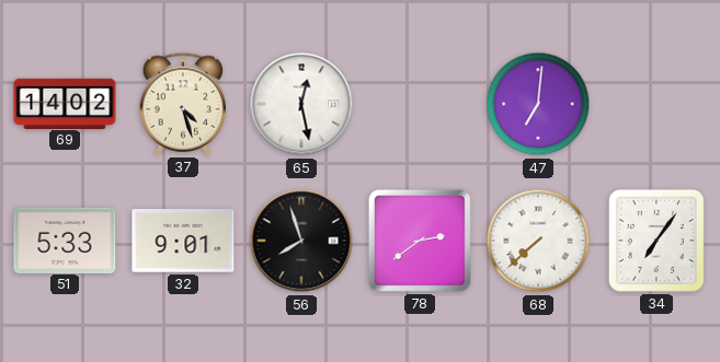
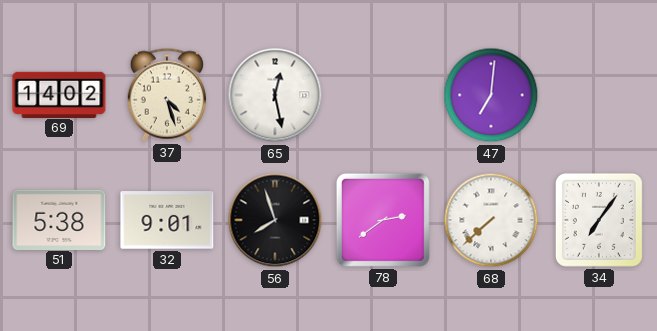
51: 5:33 -> 5:38
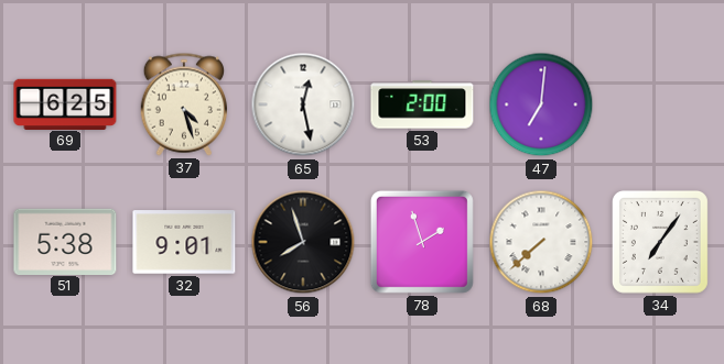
69: 14:02 -> 6:25
53: none -> 2:00
78: 2:39 -> 1:57
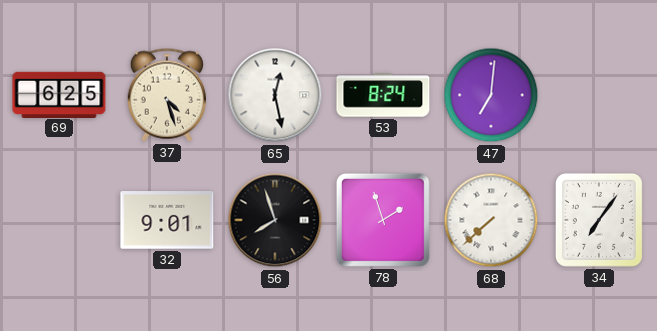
53: 2:00 -> 8:24
51: 5:38 -> none
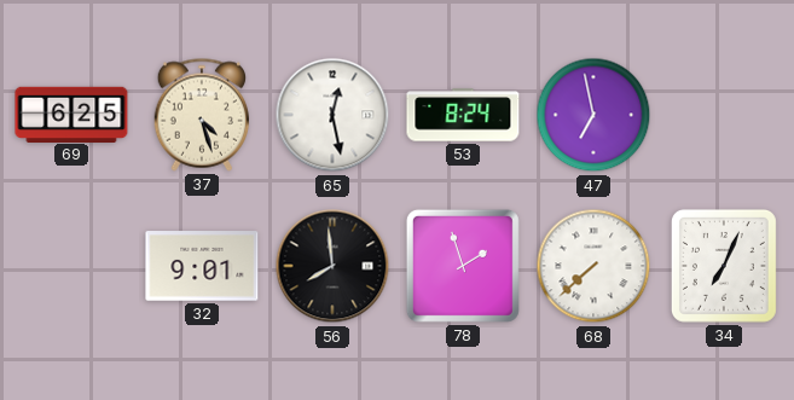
47: 7:01 -> 6:58
56: 7:57 -> 7:59
34: 7:06 -> 7:04
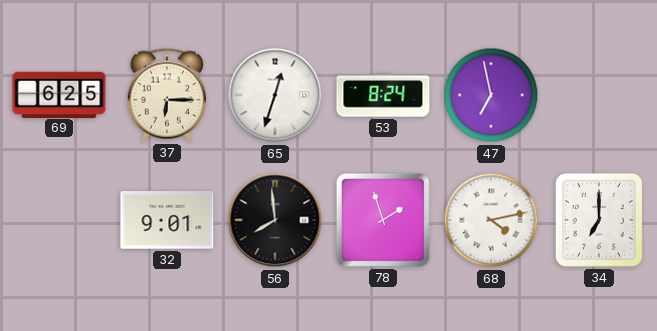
37: 4:27 -> 6:15
65: 12:28 -> 12:33
68: 7:38 -> 4:13
34: 7:04 -> 7:00
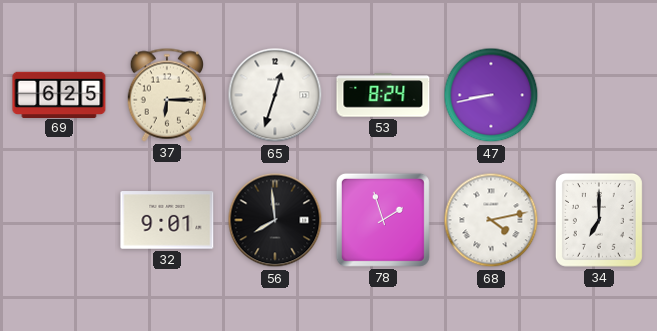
47: 6:58 -> 8:43
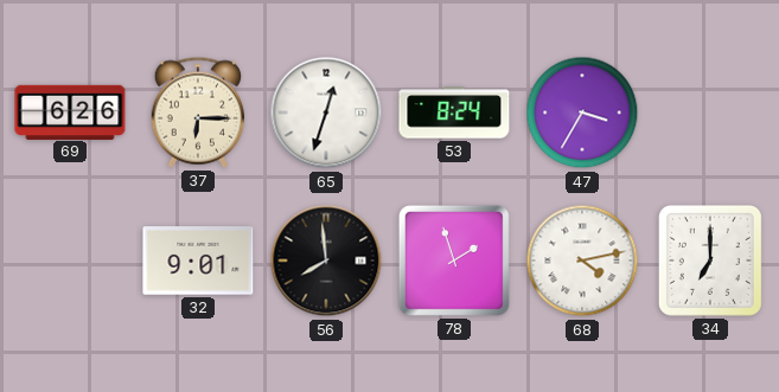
69: 6:25 -> 6:26
47: 8:43 -> 3:35
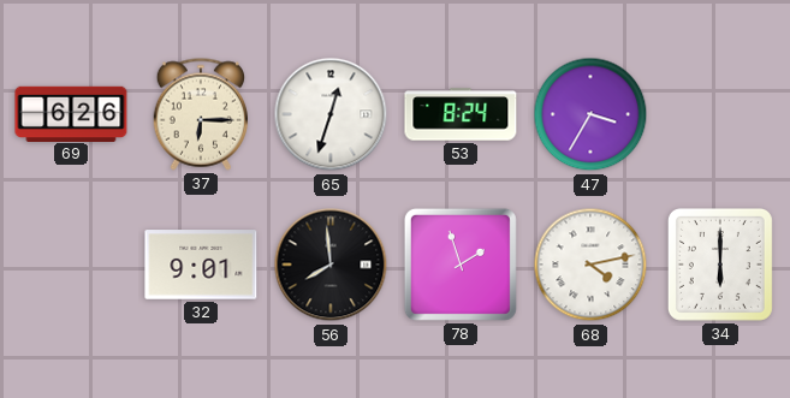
34: 7:00 -> 6:00
